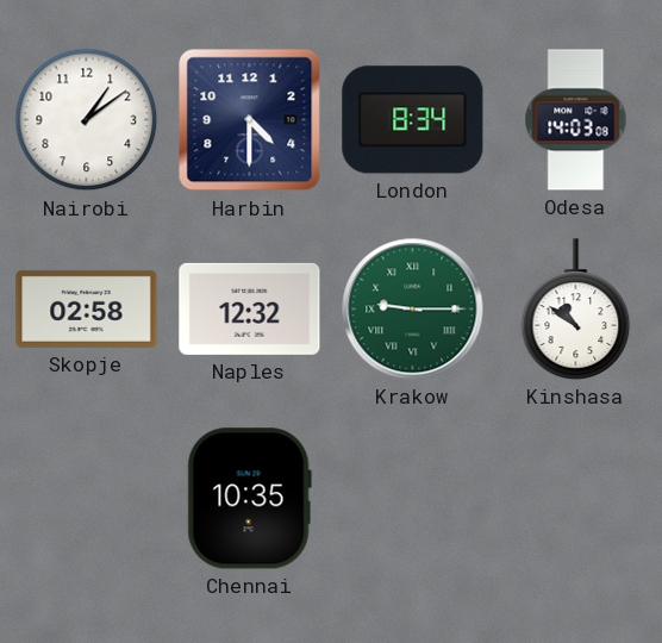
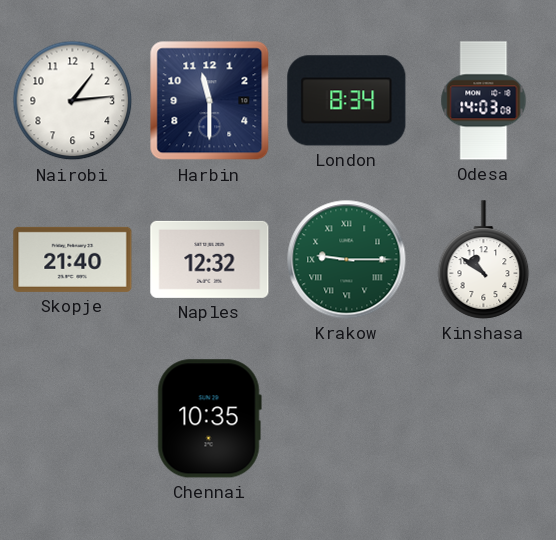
Nairobi: 1:09 -> 1:14
Harbin: 4:30 -> 11:30
Skopje: 02:58 -> 21:40
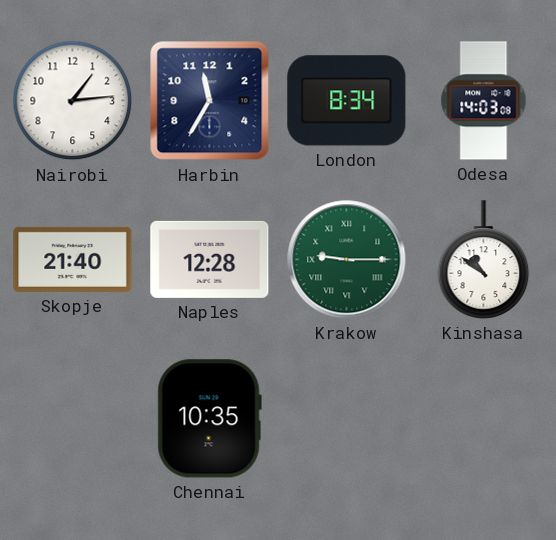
Harbin: 11:30 -> 11:35
Naples: 12:32 -> 12:28
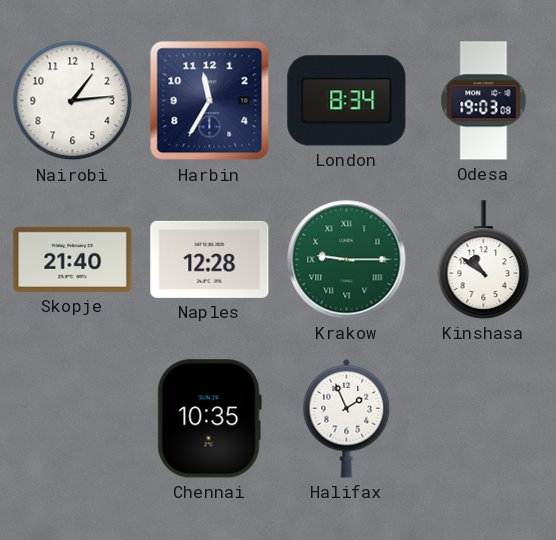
Odesa: 14:03 -> 19:03
Halifax: none -> 1:56
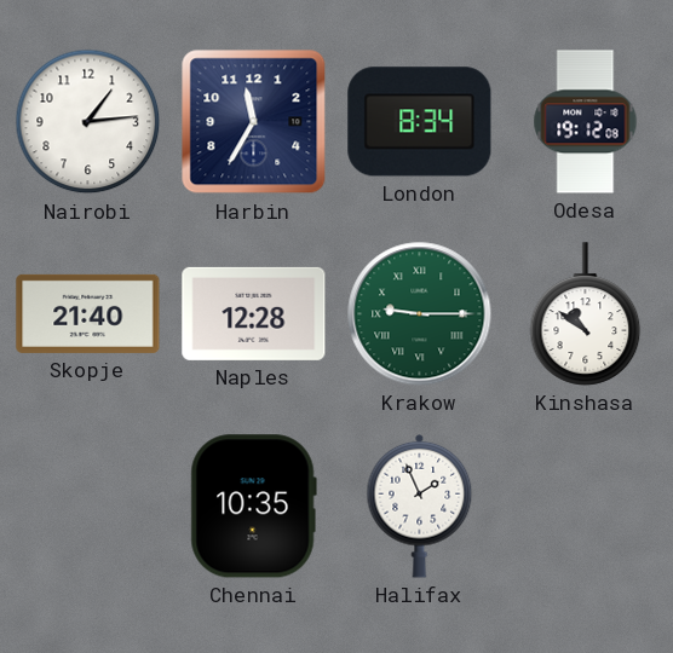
Odesa: 19:03 -> 19:12
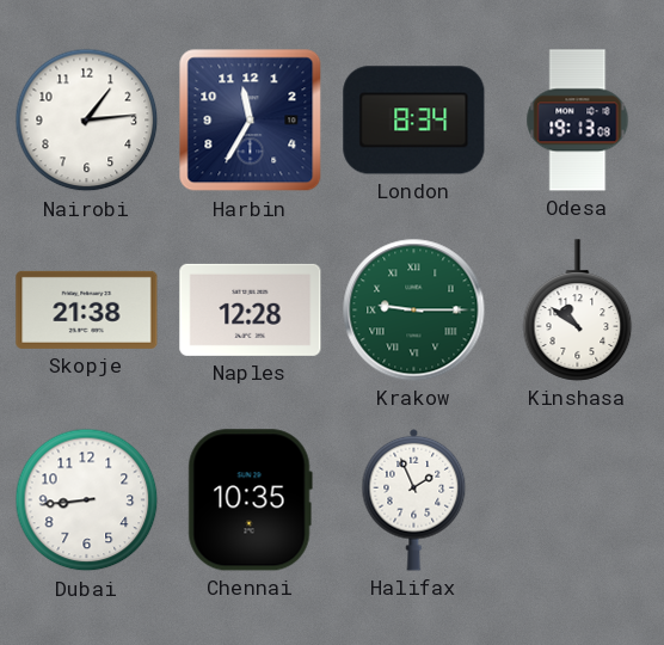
Odesa: 19:12 -> 19:13
Skopje: 21:40 -> 21:38
Dubai: none -> 8:44
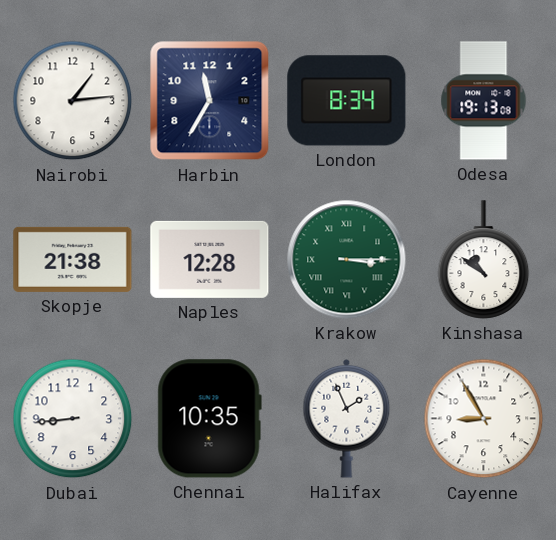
Krakow: 9:15 -> 3:15
Cayenne: none -> 8:55
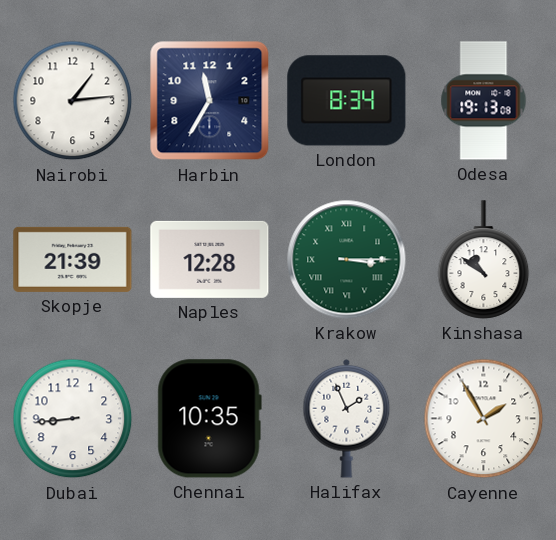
Skopje: 21:38 -> 21:39
Cayenne: 8:55 -> 1:55
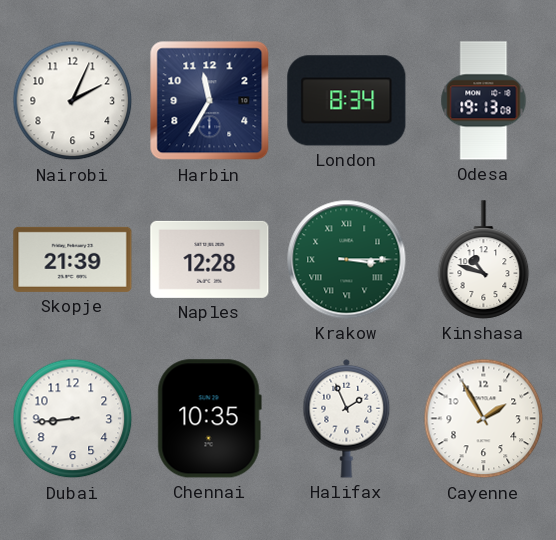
Nairobi: 1:14 -> 2:04
Kinshasa: 10:51 -> 10:48
